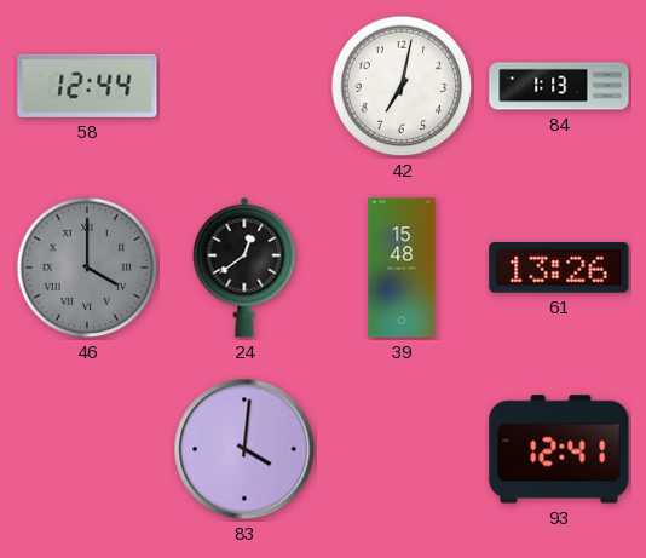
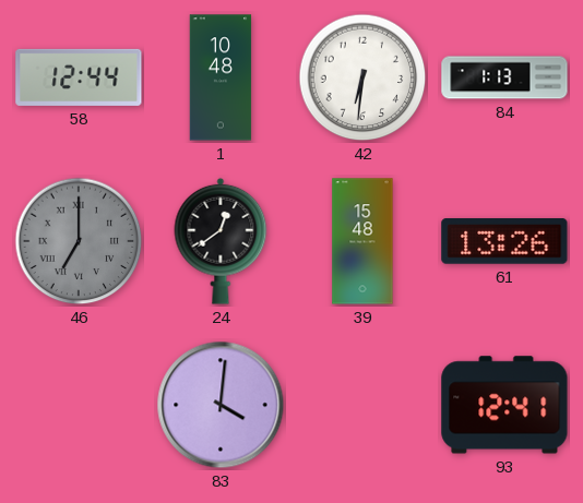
1: none -> 10:48
42: 7:02 -> 6:31
46: 4:00 -> 7:00
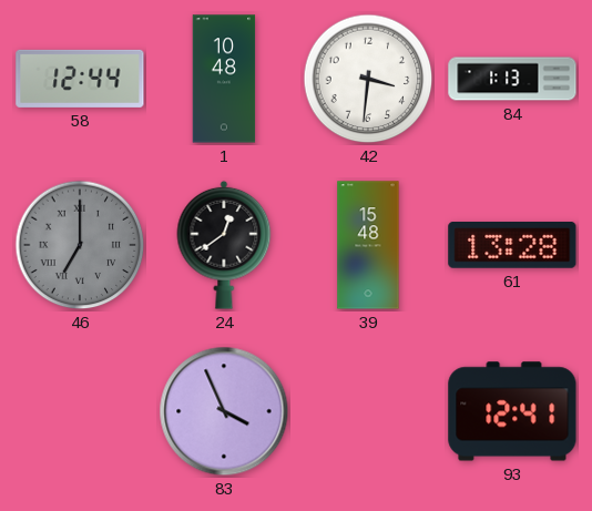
42: 6:31 -> 3:31
61: 13:26 -> 13:28
83: 4:01 -> 3:56
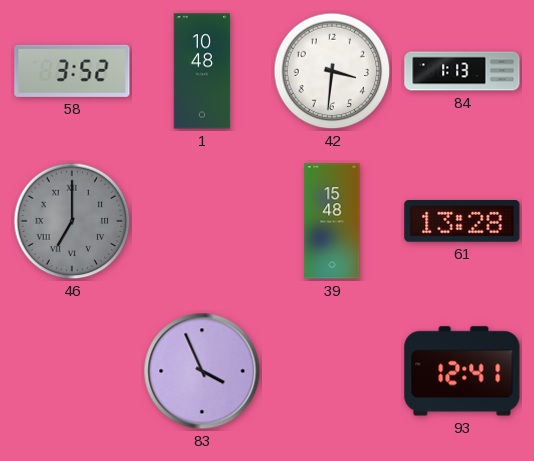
58: 12:44 -> 3:52
24: 12:39 -> none
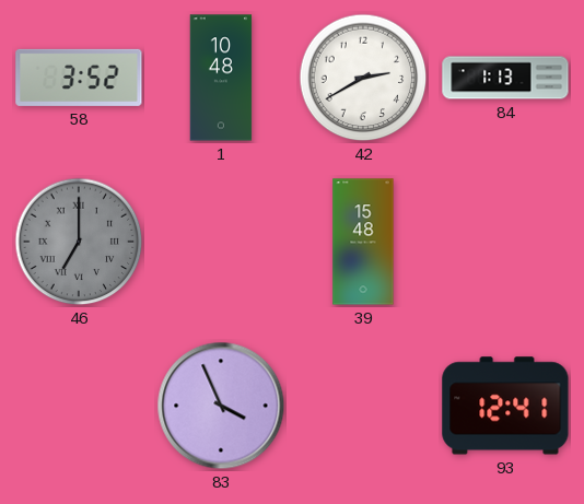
42: 3:31 -> 2:40
61: 13:28 -> none
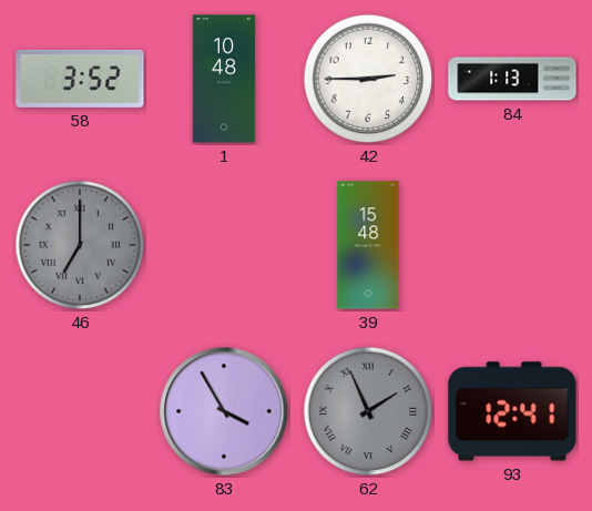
42: 2:40 -> 2:45
83: 3:56 -> 3:55
62: none -> 1:56
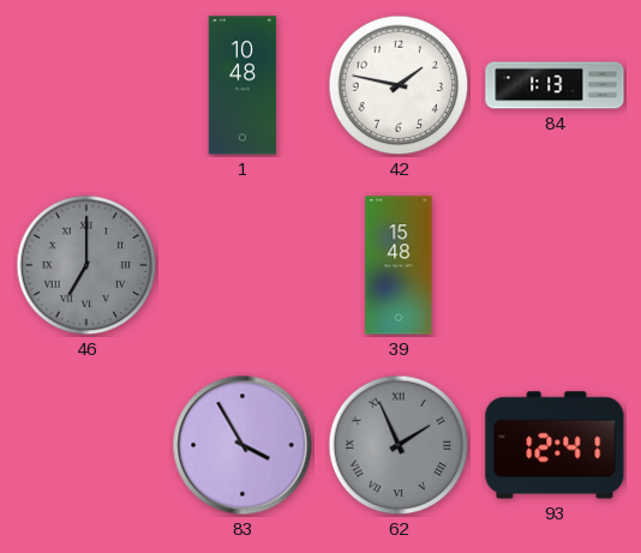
58: 3:52 -> none
42: 2:45 -> 1:47
